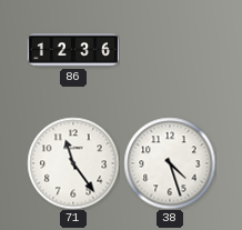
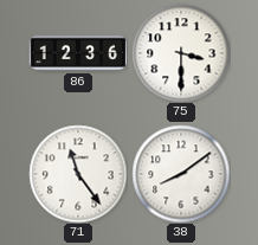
75: none -> 3:30
38: 4:27 -> 8:09
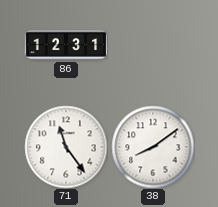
86: 12:36 -> 12:31
75: 3:30 -> none
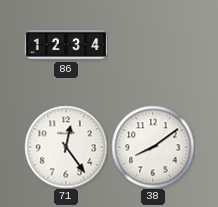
86: 12:31 -> 12:34
71: 11:24 -> 12:24
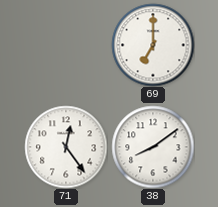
86: 12:34 -> none
69: none -> 7:00
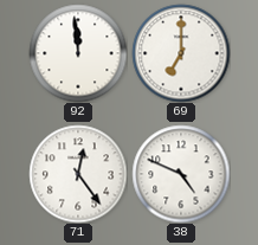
92: none -> 11:59
38: 8:09 -> 4:49
